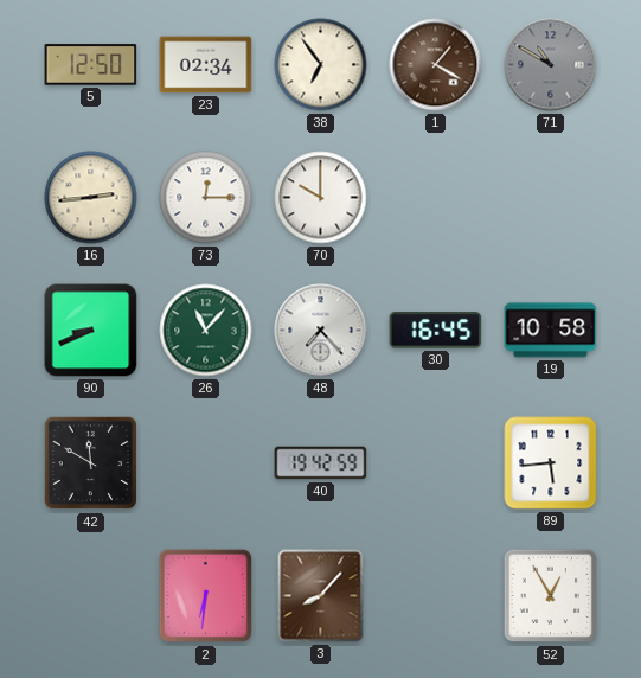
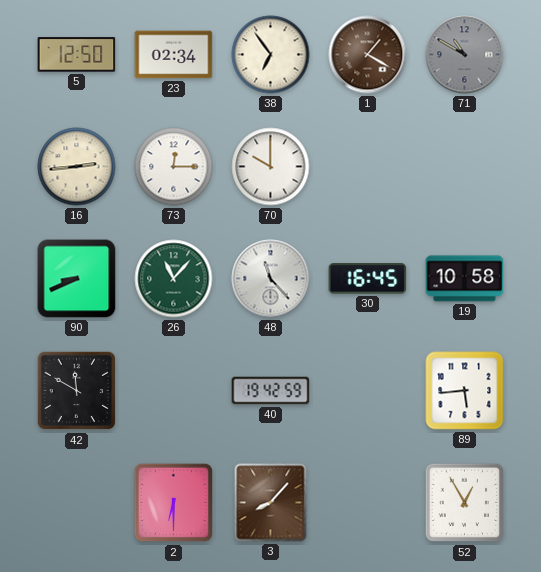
48: 7:23 -> 11:23
2: 6:31 -> 6:30
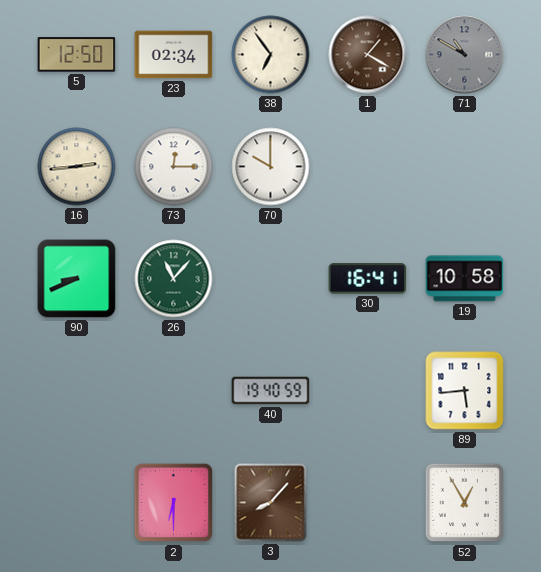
48: 11:23 -> none
30: 16:45 -> 16:41
42: 11:50 -> none
40: 19:42 -> 19:40
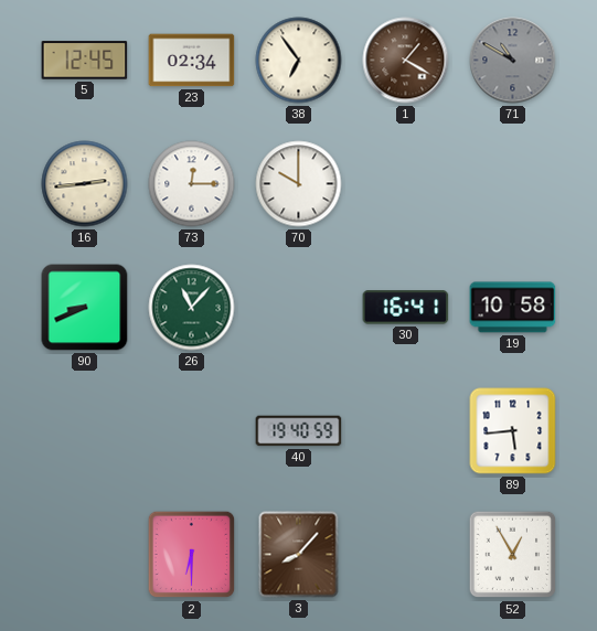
5: 12:50 -> 12:45
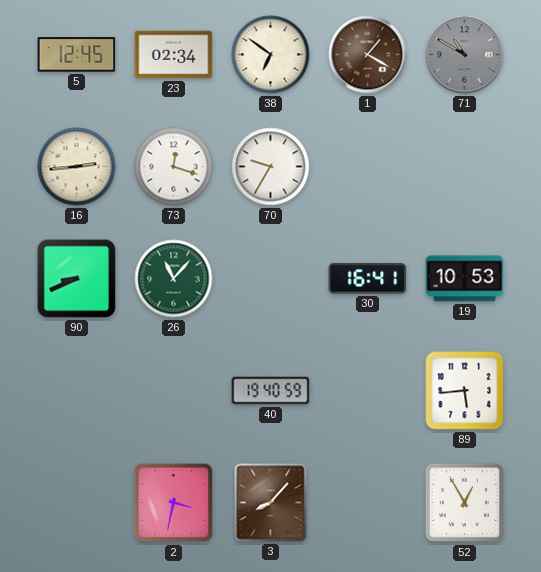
38: 6:54 -> 6:51
73: 12:15 -> 12:18
70: 10:00 -> 9:35
19: 10:58 -> 10:53
2: 6:30 -> 3:32
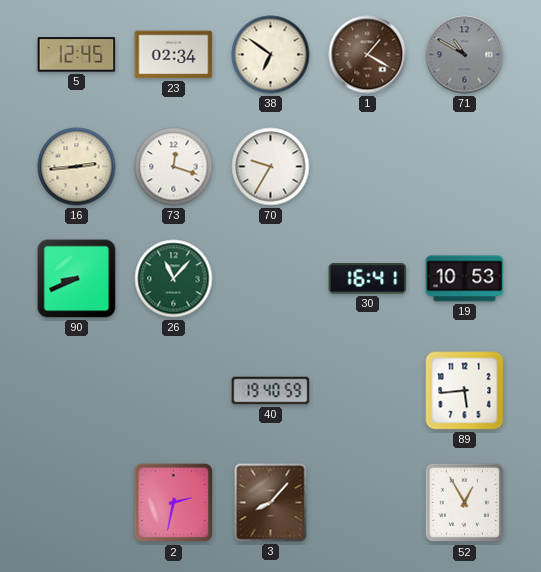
2: 3:32 -> 2:32
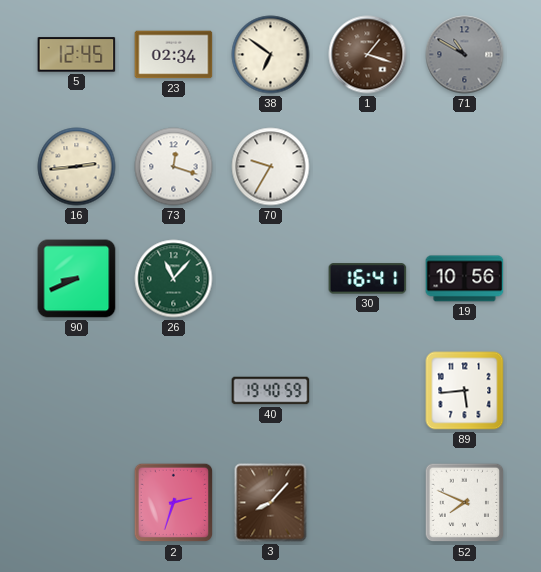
1: 1:20 -> 1:18
19: 10:53 -> 10:56
2: 2:32 -> 2:33
52: 12:55 -> 7:49
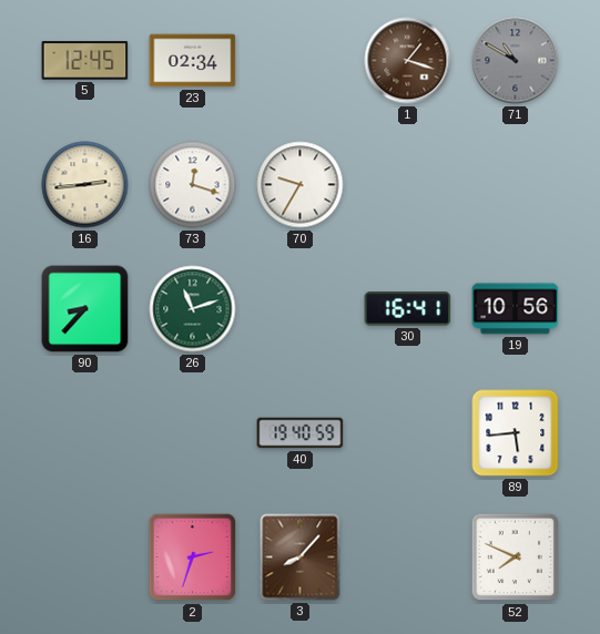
38: 6:51 -> none
90: 8:41 -> 8:37
26: 11:07 -> 11:12
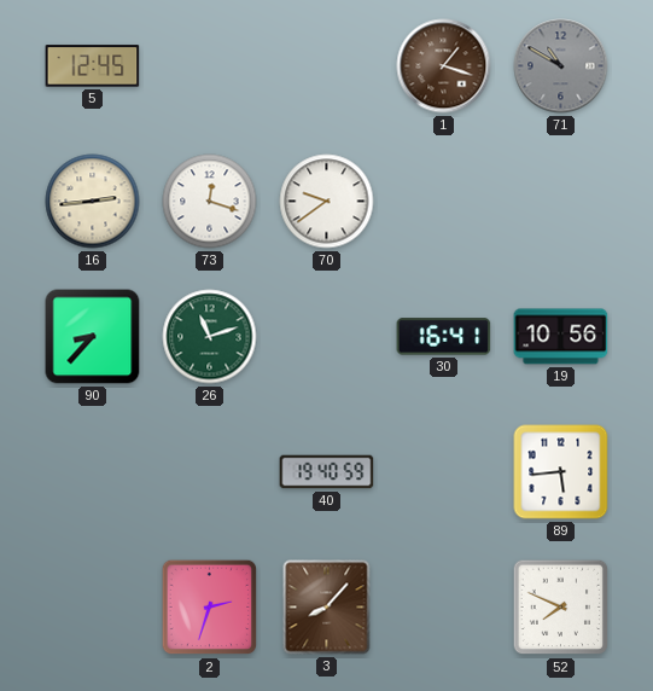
23: 02:34 -> none
70: 9:35 -> 9:39
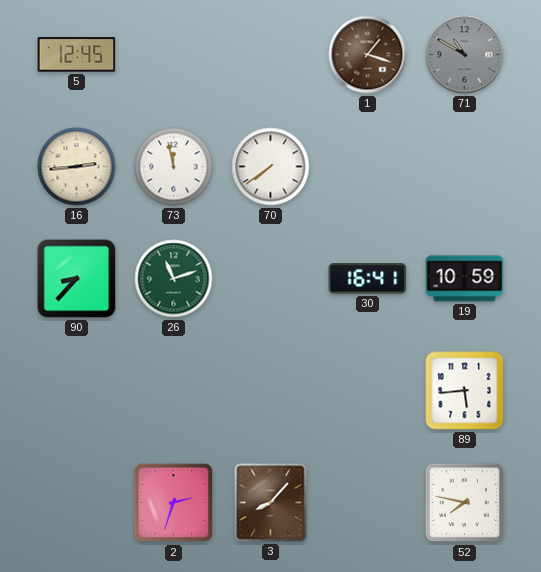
73: 12:18 -> 11:58
70: 9:39 -> 7:39
19: 10:56 -> 10:59
40: 19:40 -> none
52: 7:49 -> 7:47
